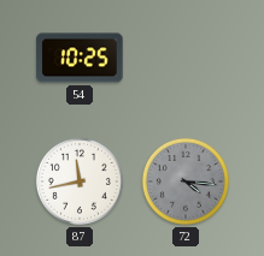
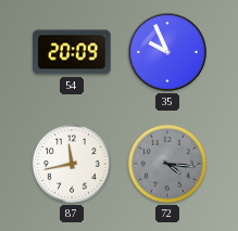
54: 10:25 -> 20:09
35: none -> 9:56
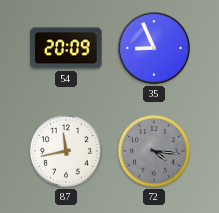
35: 9:56 -> 8:56
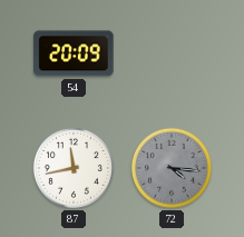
35: 8:56 -> none
